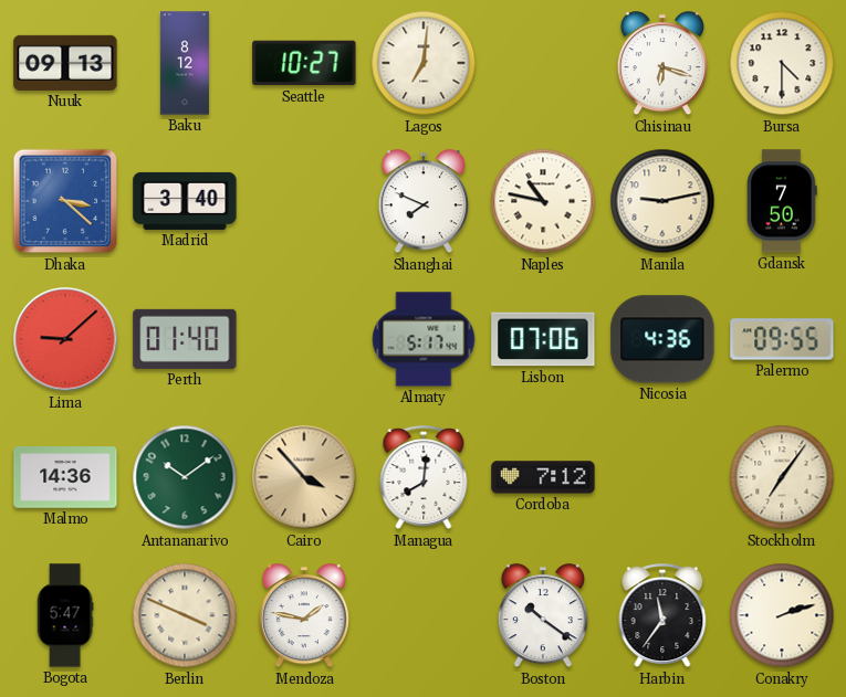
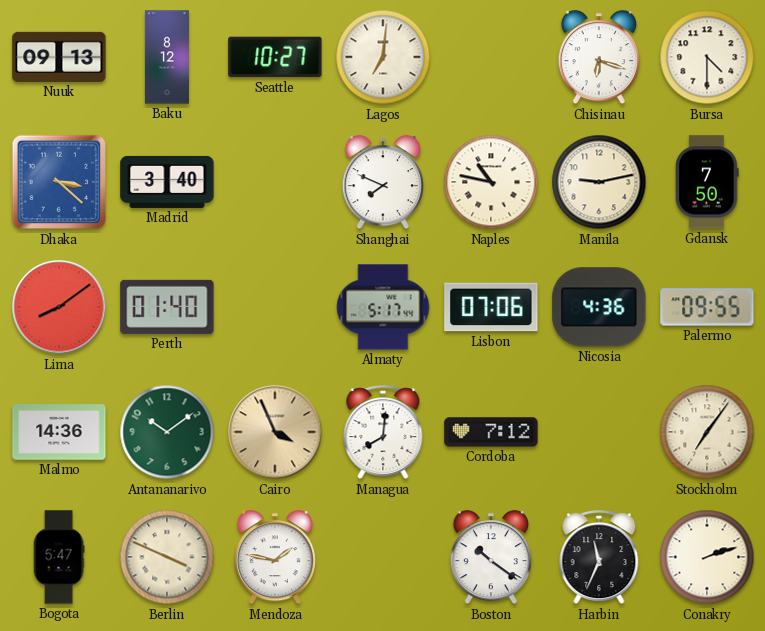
Lima: 9:08 -> 8:09
Cairo: 3:53 -> 3:56
Harbin: 11:36 -> 11:34
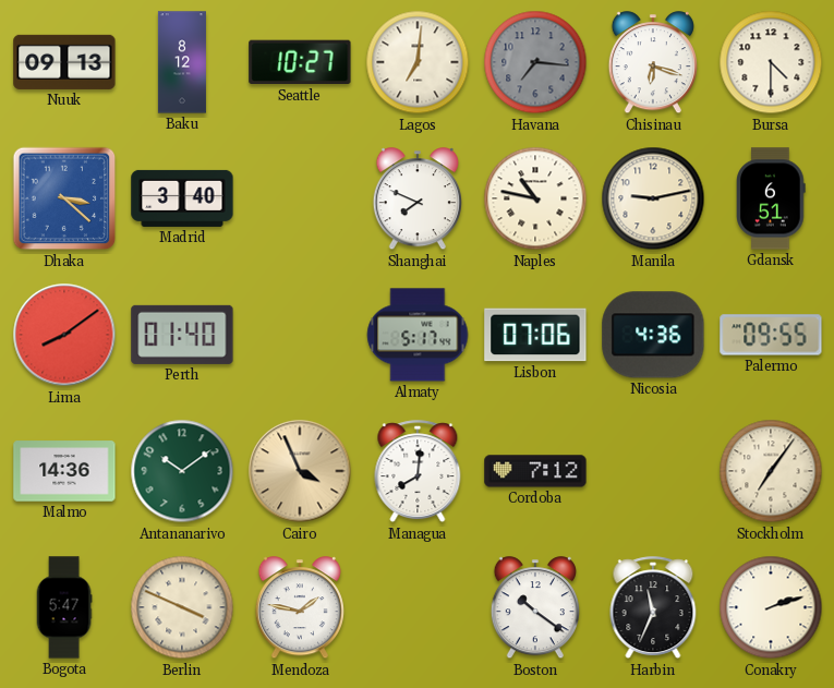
Havana: none -> 7:16
Gdansk: 7:50 -> 6:51
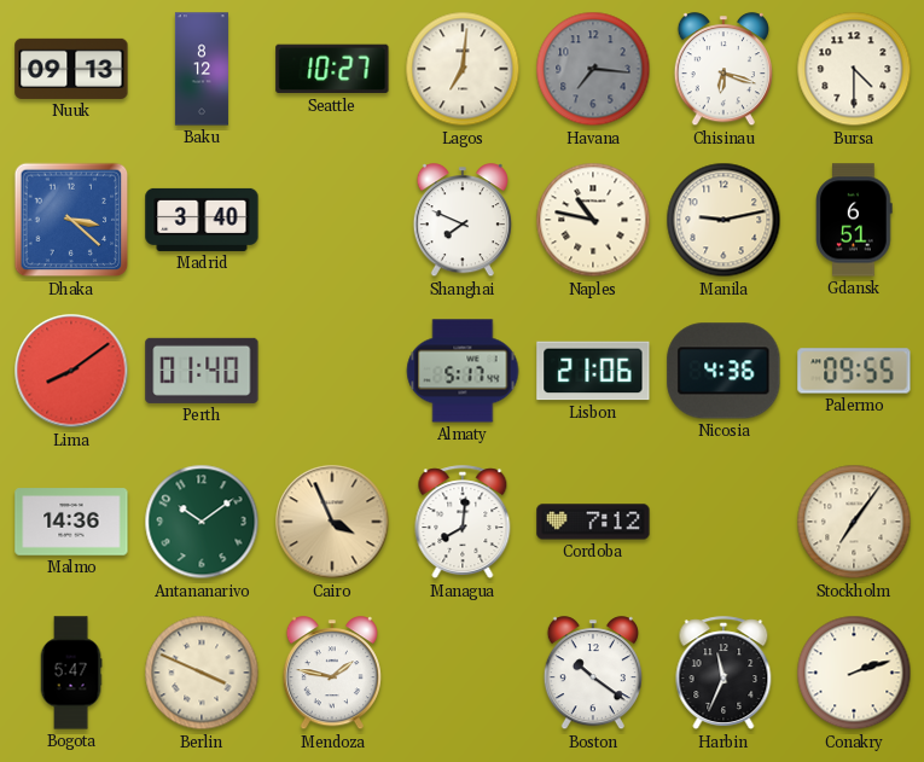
Lisbon: 07:06 -> 21:06
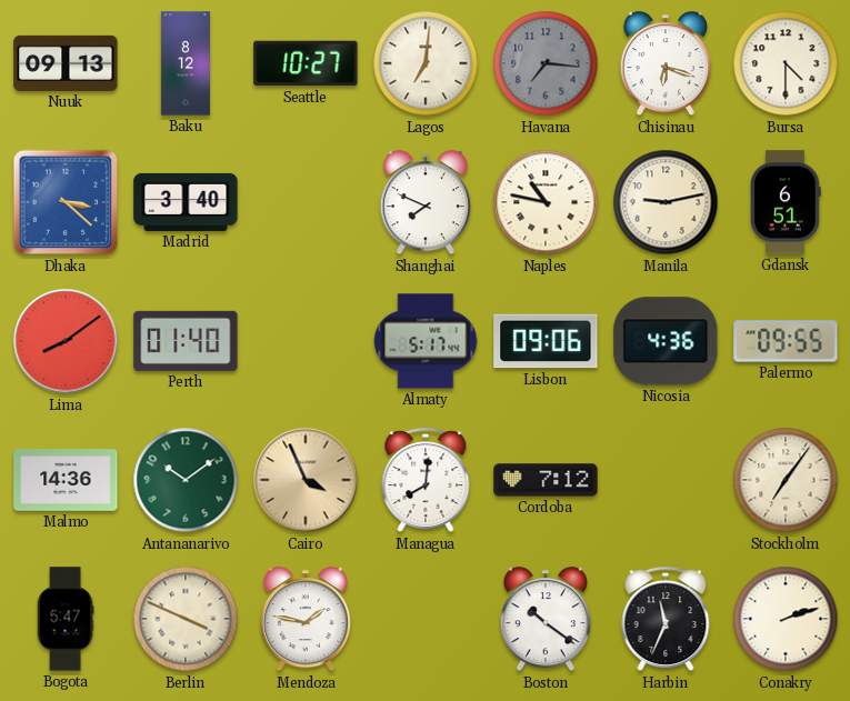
Lisbon: 21:06 -> 09:06
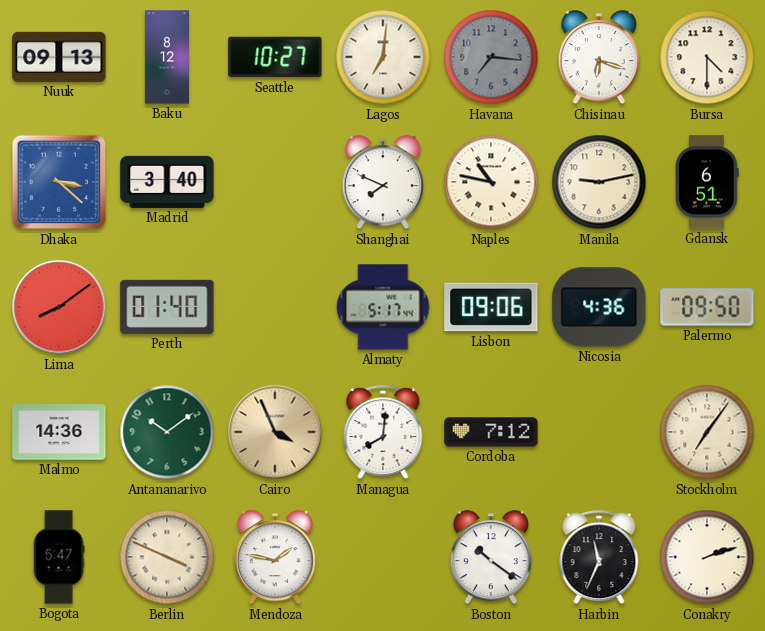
Palermo: 09:55 -> 09:50
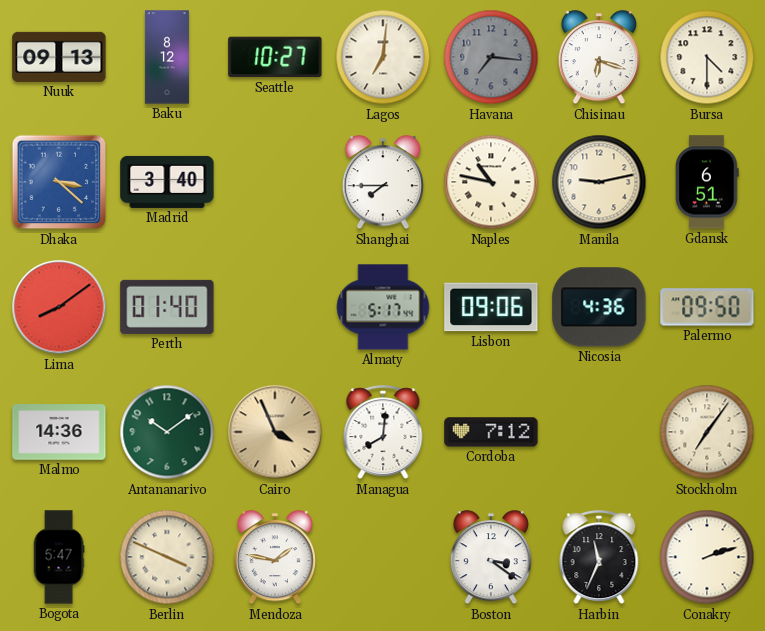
Shanghai: 7:49 -> 7:45
Boston: 10:21 -> 3:21
